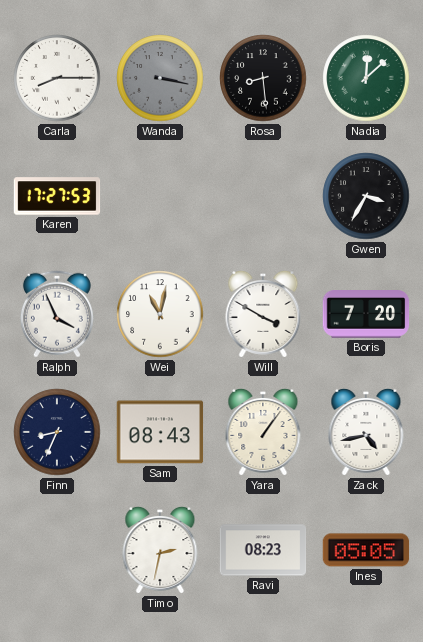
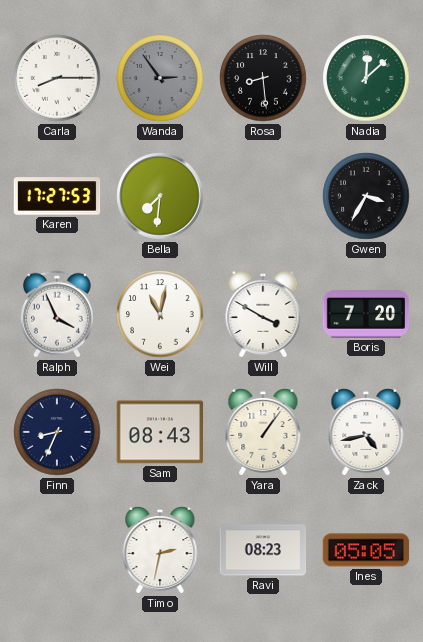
Wanda: 3:17 -> 2:54
Bella: none -> 7:31
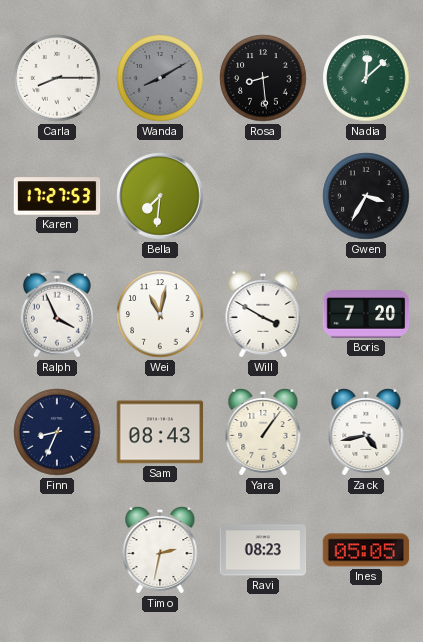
Wanda: 2:54 -> 8:10
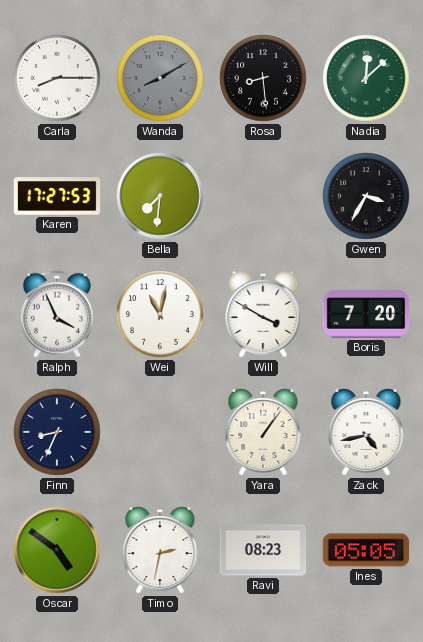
Sam: 08:43 -> none
Oscar: none -> 4:51
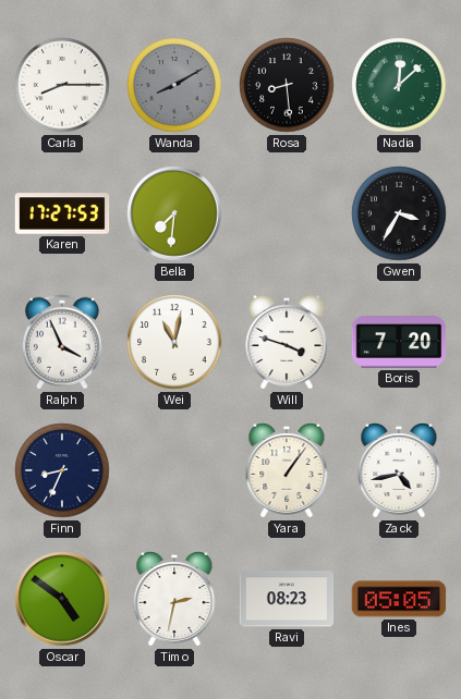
Will: 3:50 -> 3:48
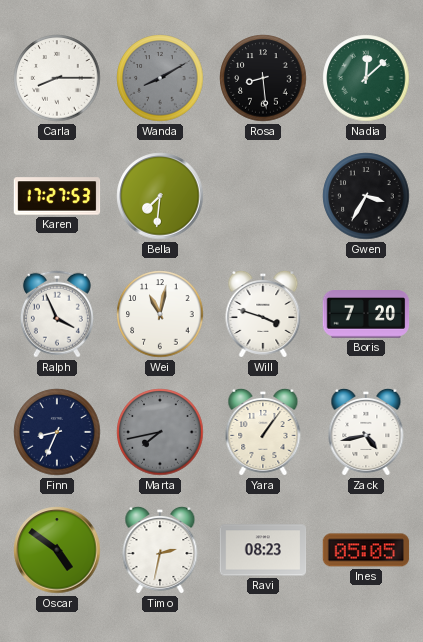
Marta: none -> 7:43
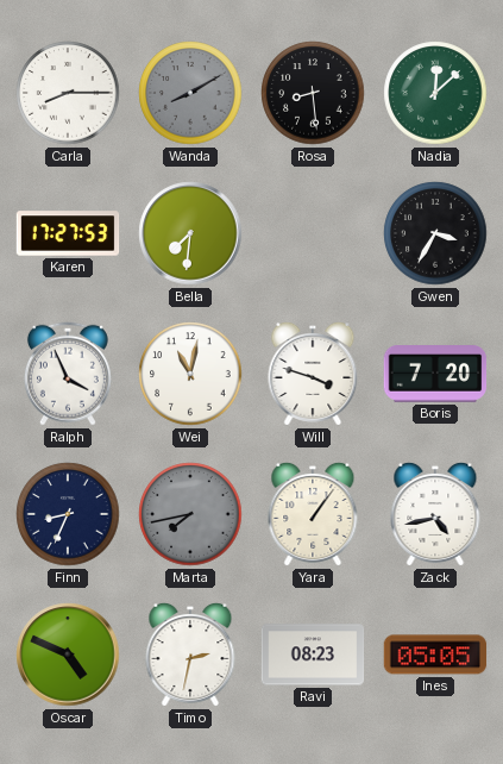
Oscar: 4:51 -> 4:49
